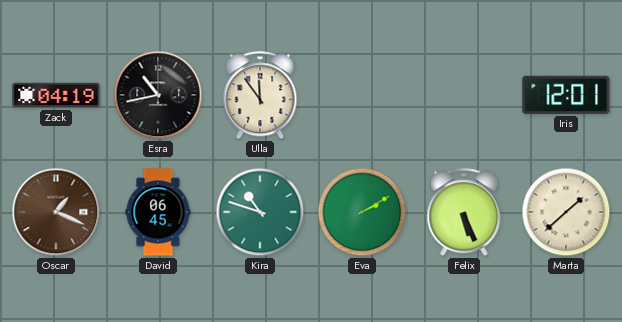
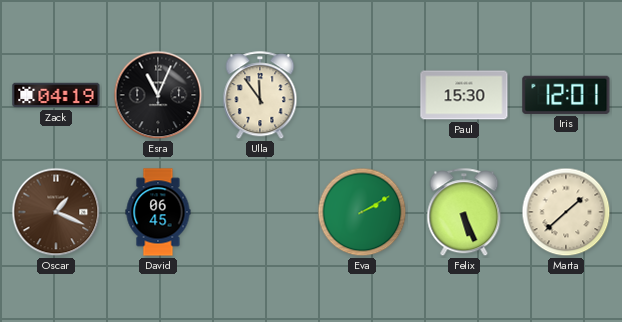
Esra: 10:43 -> 11:04
Paul: none -> 15:30
Kira: 10:48 -> none
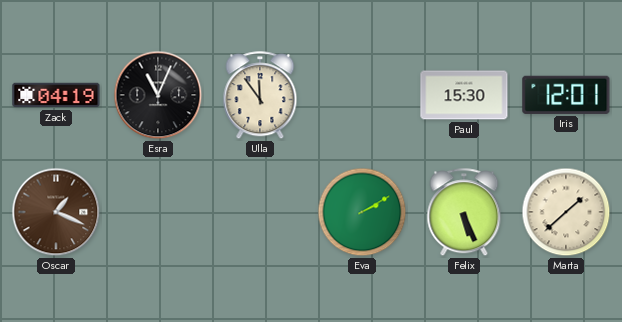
David: 06:45 -> none
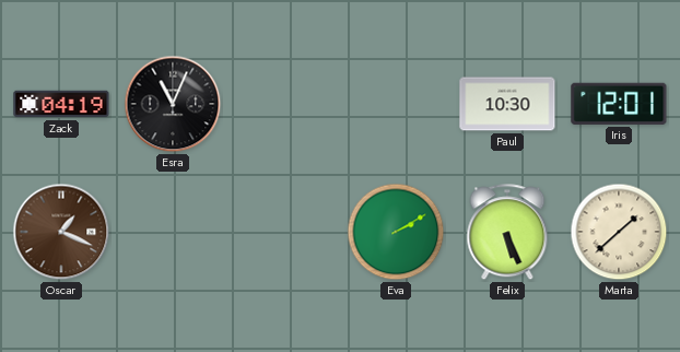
Ulla: 11:54 -> none
Paul: 15:30 -> 10:30
